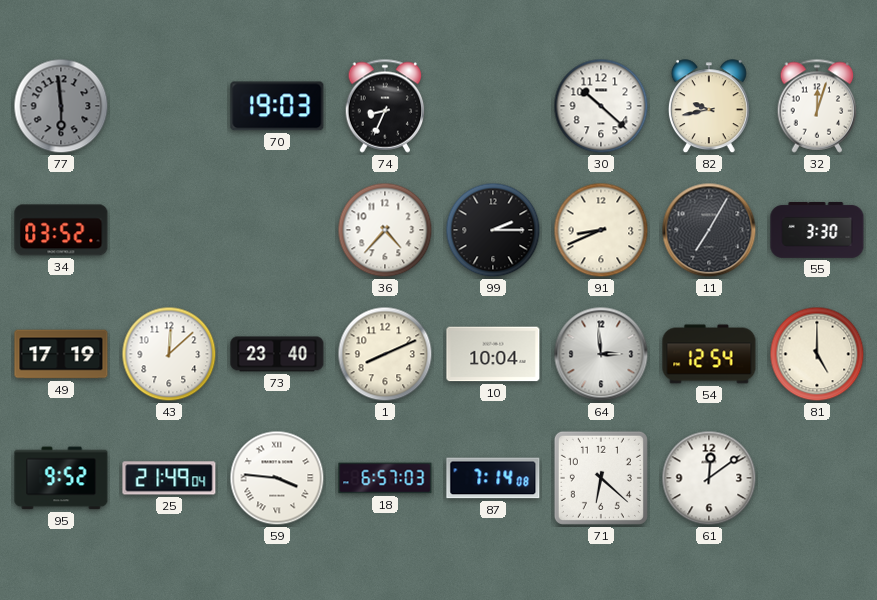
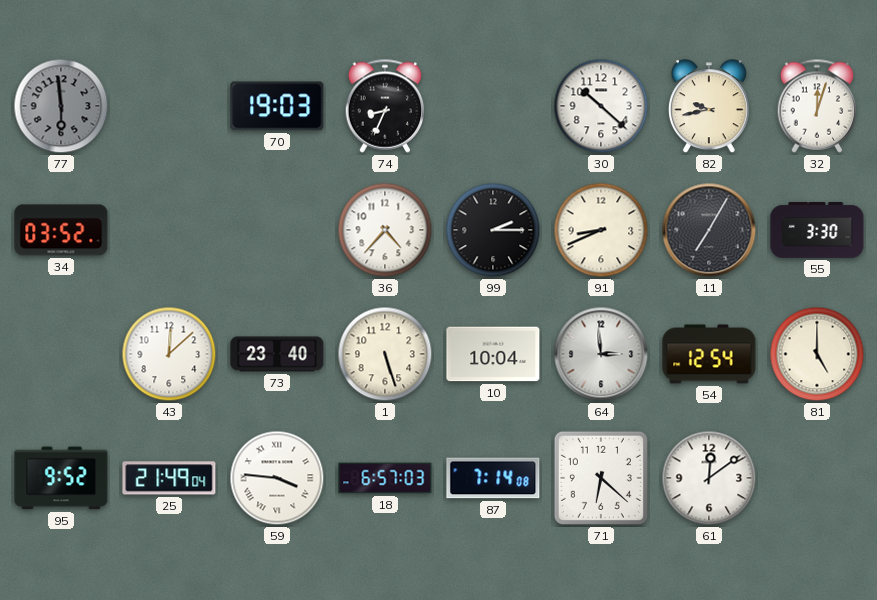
49: 17:19 -> none
1: 8:11 -> 5:27
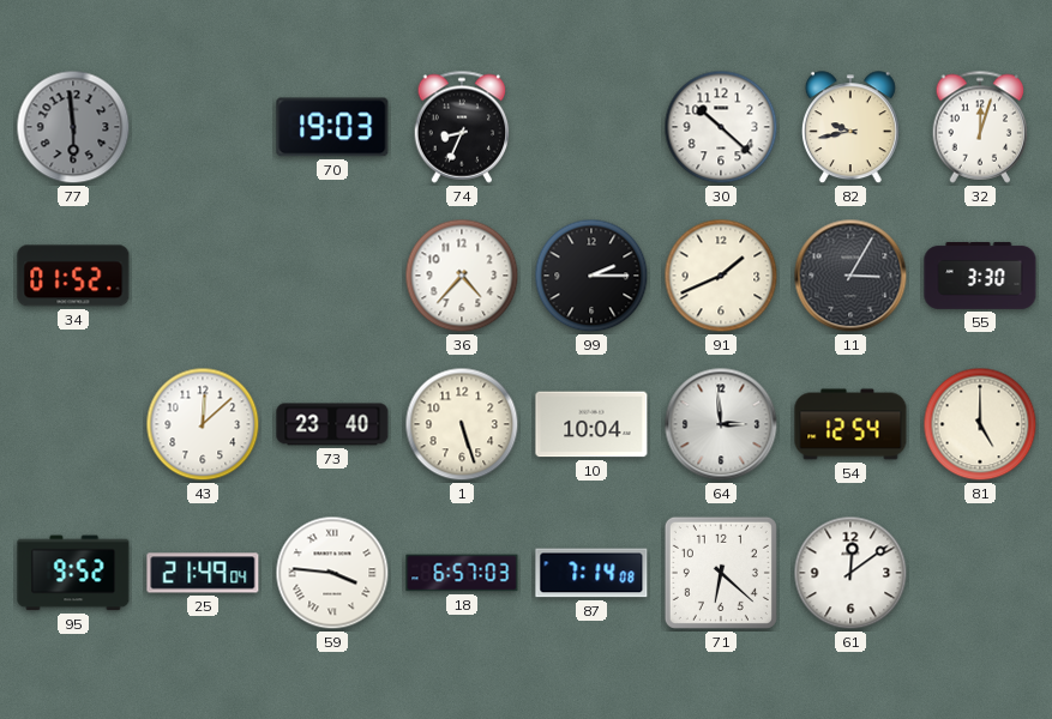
34: 03:52 -> 01:52
91: 8:41 -> 1:41
11: 7:05 -> 3:05
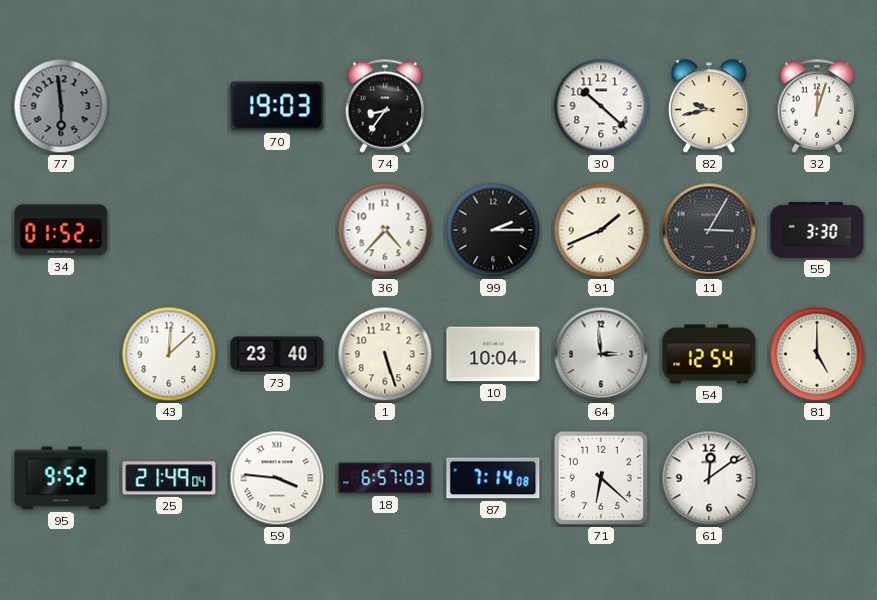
74: 8:34 -> 8:36
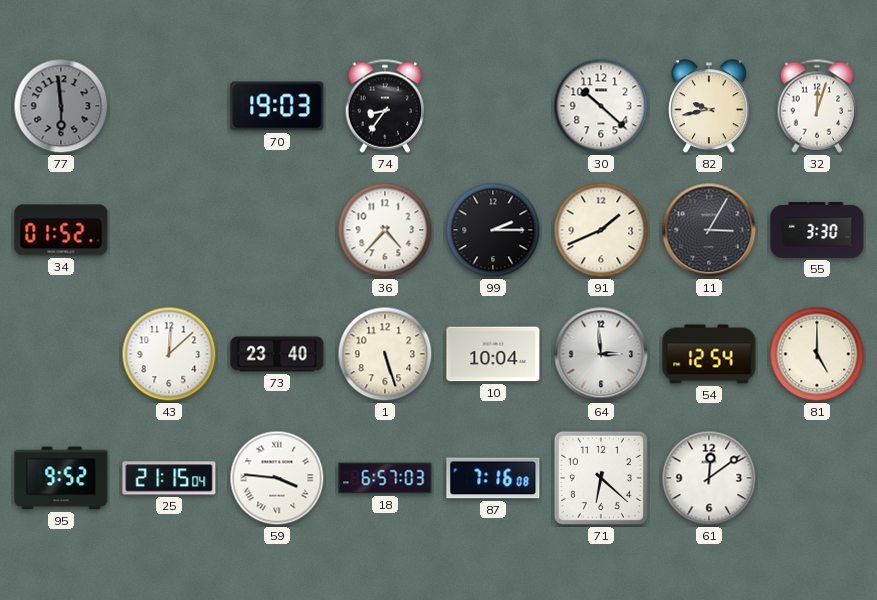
25: 21:49 -> 21:15
87: 7:14 -> 7:16
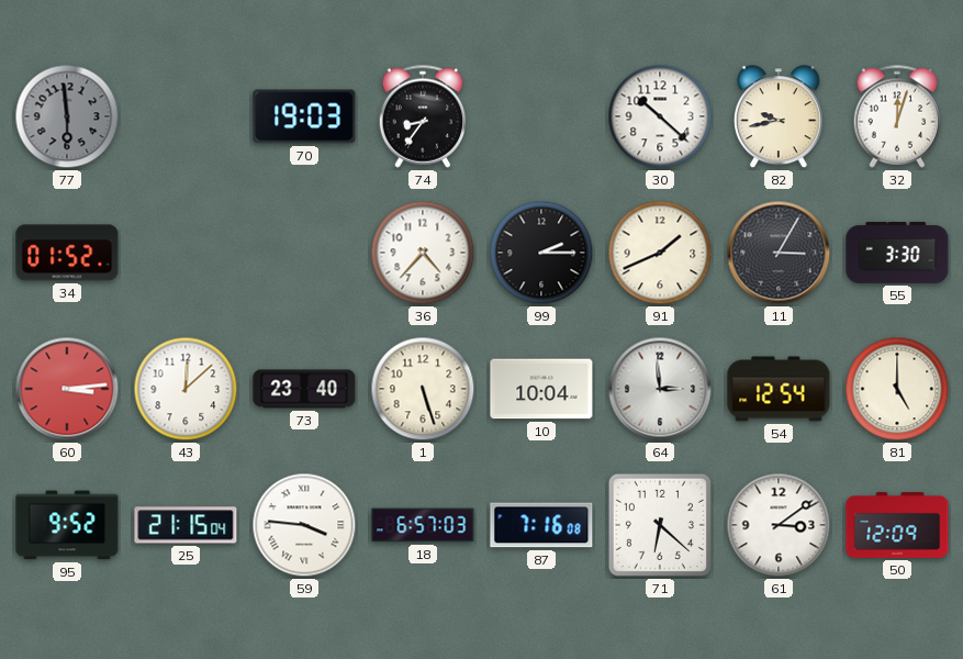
60: none -> 3:14
61: 12:09 -> 3:09
50: none -> 12:09
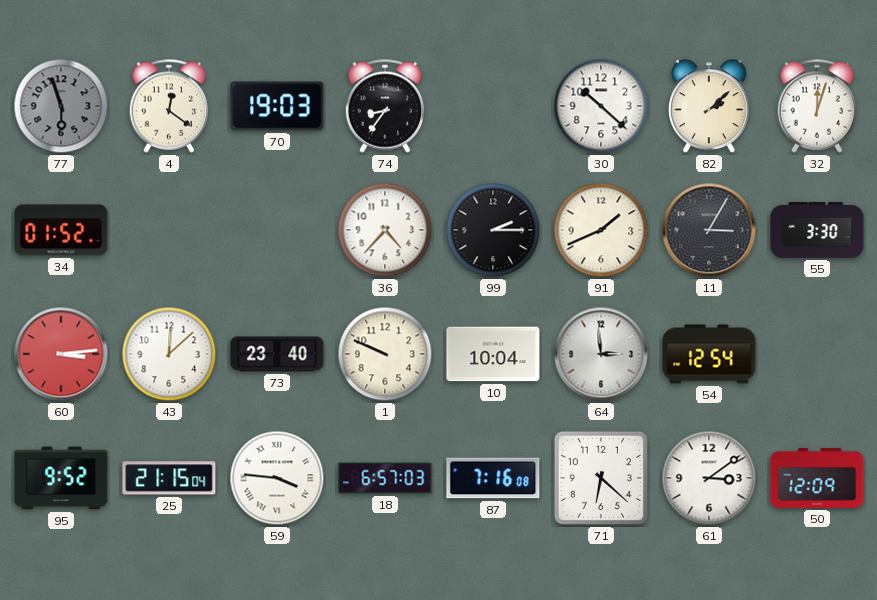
77: 5:59 -> 5:57
4: none -> 12:21
82: 9:43 -> 2:08
1: 5:27 -> 9:49
81: 5:00 -> none
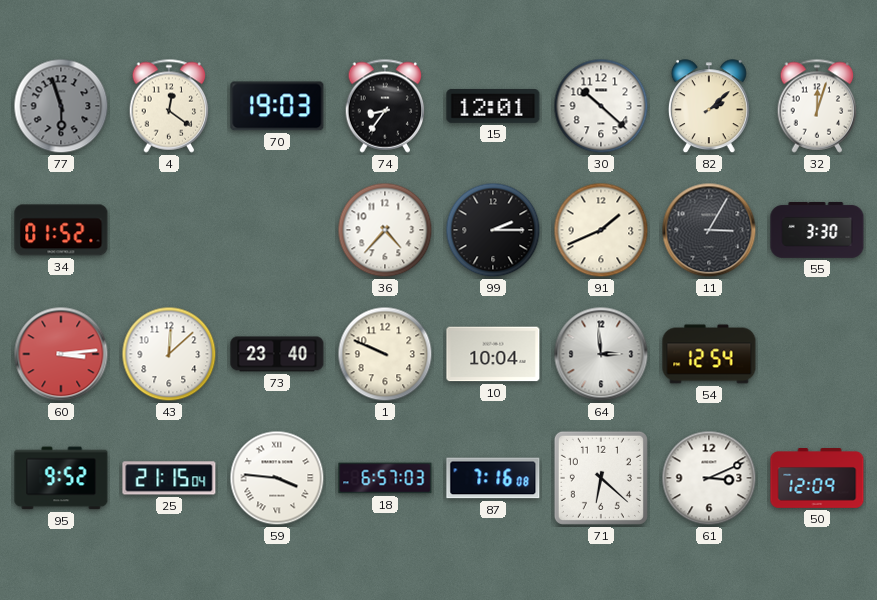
15: none -> 12:01
61: 3:09 -> 3:11
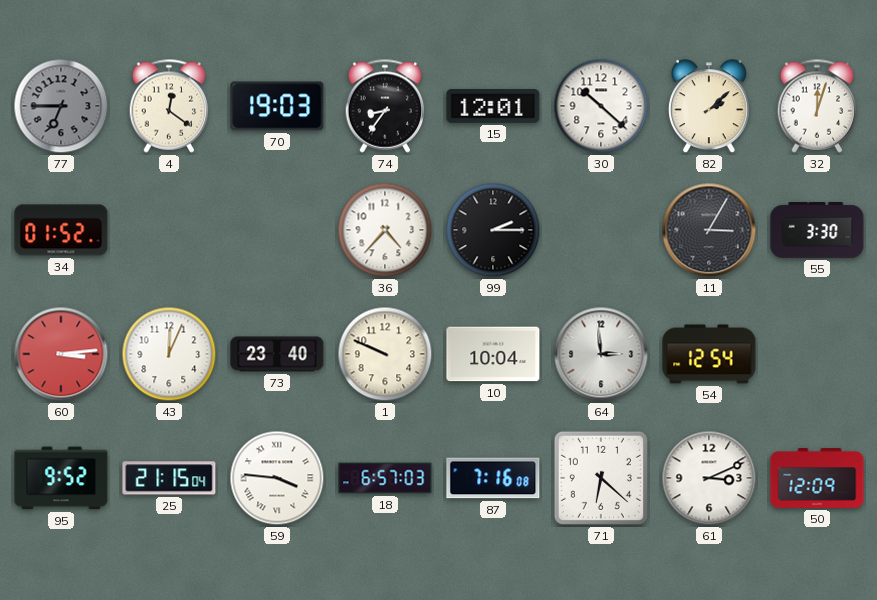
77: 5:57 -> 6:45
91: 1:41 -> none
43: 12:08 -> 12:04
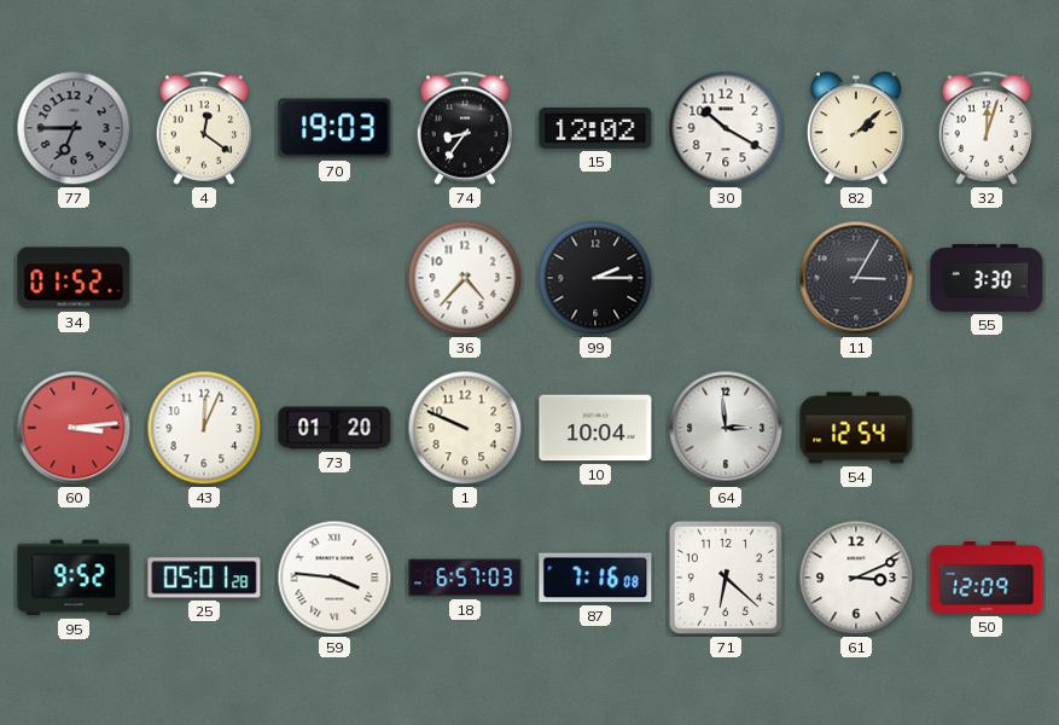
15: 12:01 -> 12:02
30: 10:22 -> 10:20
73: 23:40 -> 01:20
25: 21:15 -> 05:01
